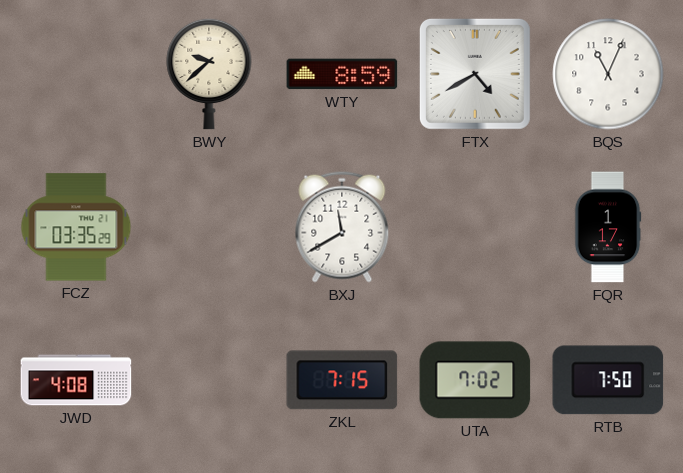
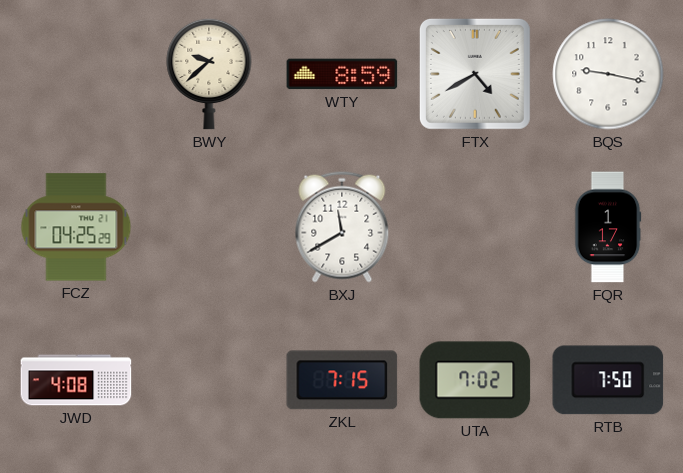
BQS: 11:04 -> 9:17
FCZ: 03:35 -> 04:25
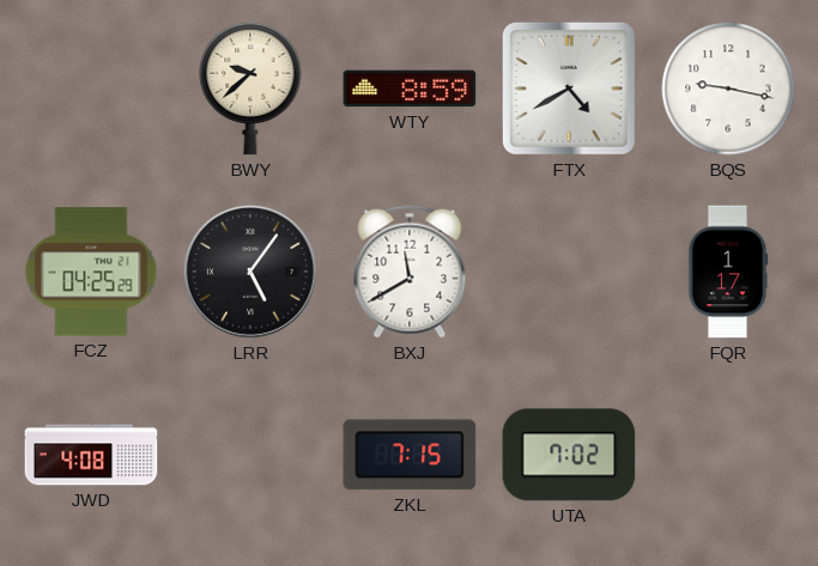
LRR: none -> 5:06
RTB: 7:50 -> none
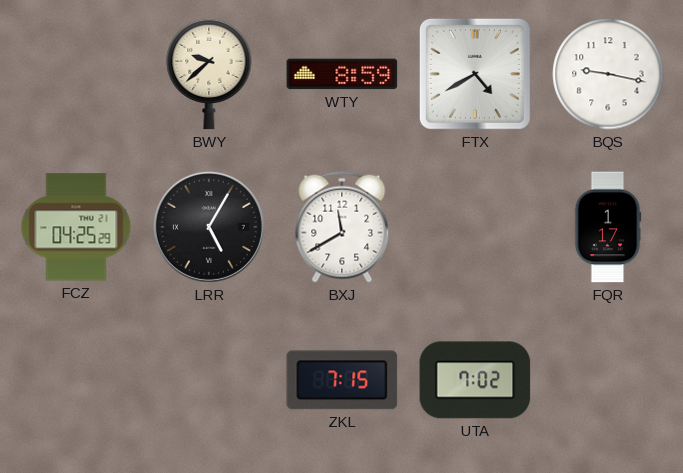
LRR: 5:06 -> 5:05
JWD: 4:08 -> none
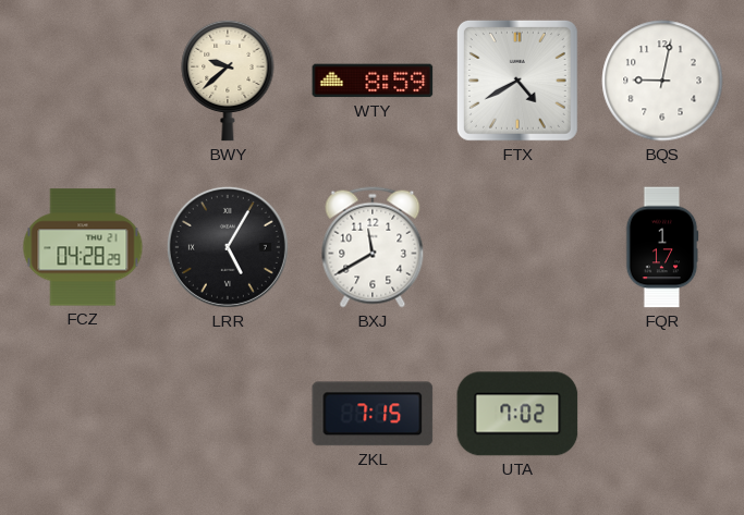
BQS: 9:17 -> 9:02
FCZ: 04:25 -> 04:28
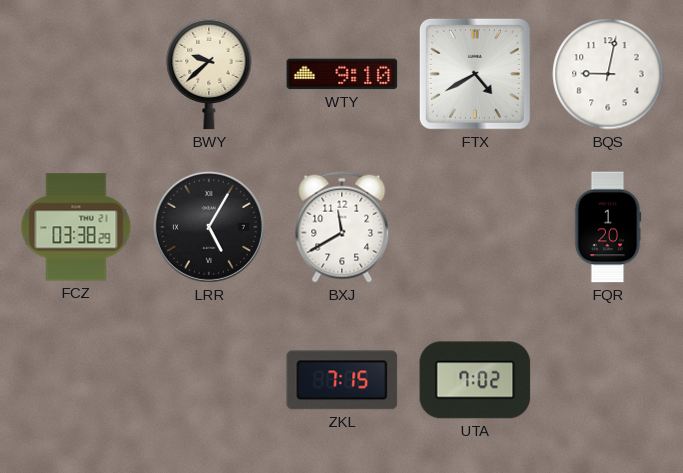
WTY: 8:59 -> 9:10
FCZ: 04:28 -> 03:38
FQR: 1:17 -> 1:20
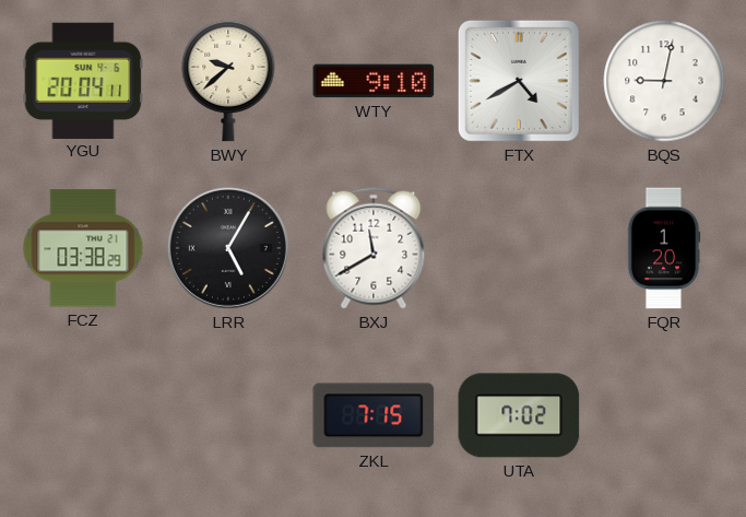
YGU: none -> 20:04
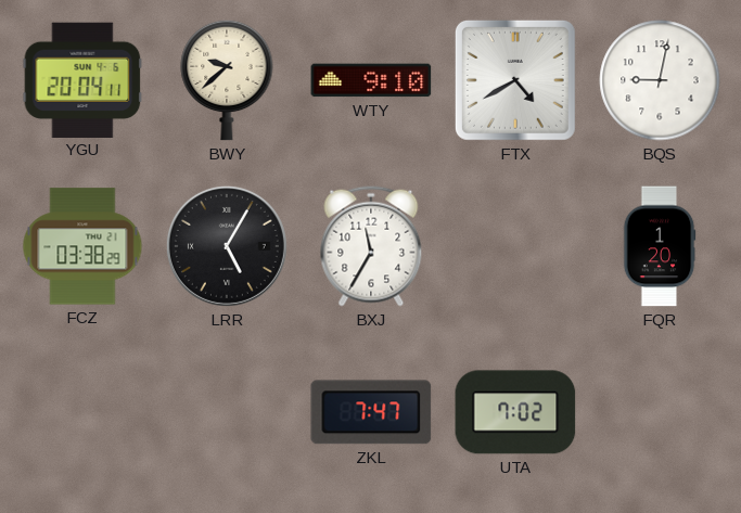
BXJ: 11:40 -> 11:35
ZKL: 7:15 -> 7:47
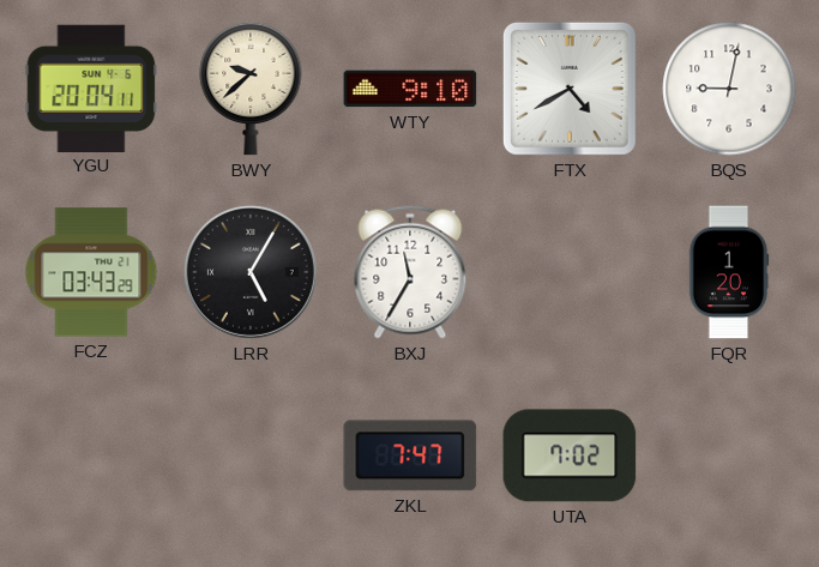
FCZ: 03:38 -> 03:43
